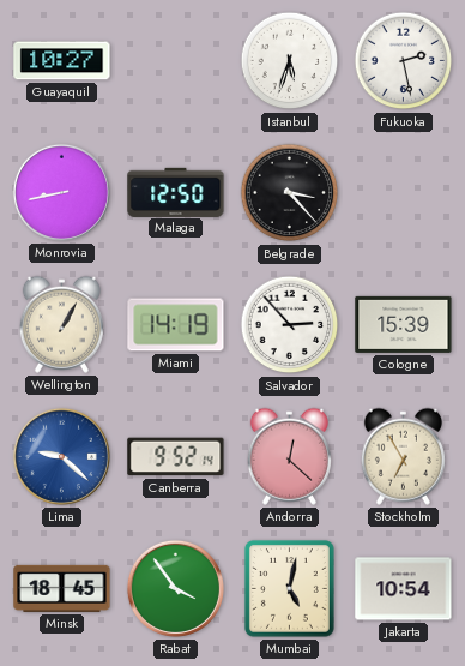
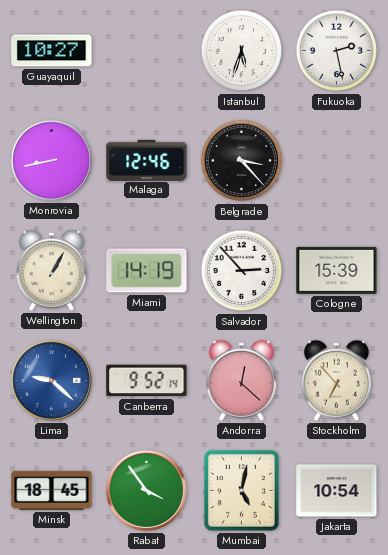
Malaga: 12:50 -> 12:46
Stockholm: 6:55 -> 6:53
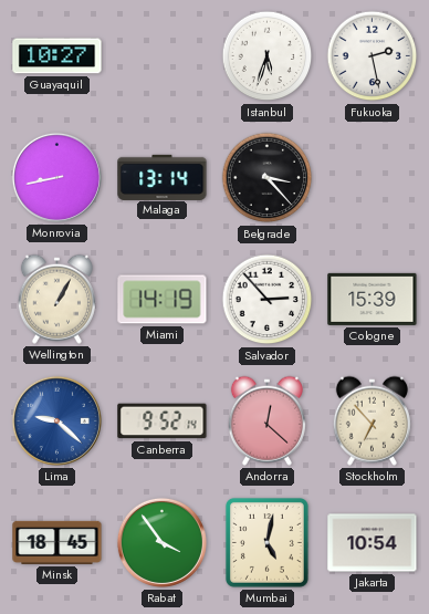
Malaga: 12:46 -> 13:14
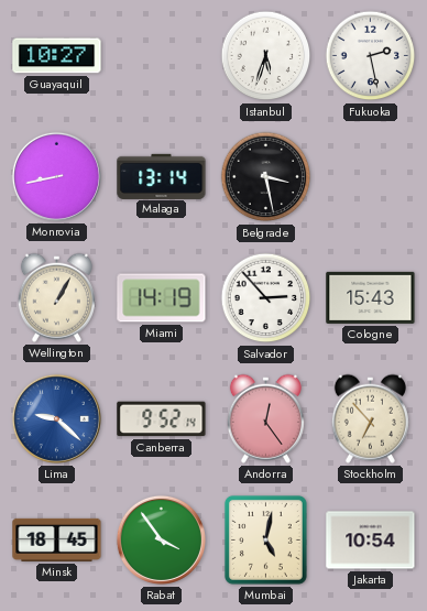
Belgrade: 3:23 -> 3:28
Cologne: 15:39 -> 15:43
Andorra: 12:22 -> 12:24
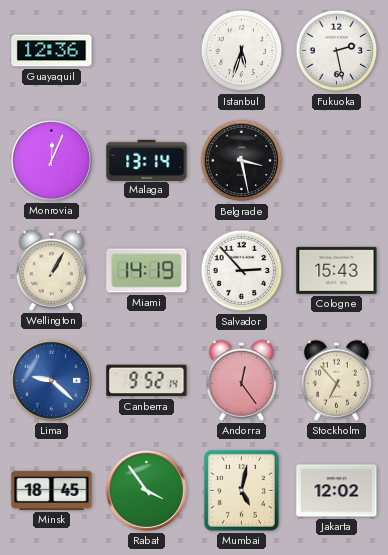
Guayaquil: 10:27 -> 12:36
Monrovia: 8:43 -> 12:04
Jakarta: 10:54 -> 12:02
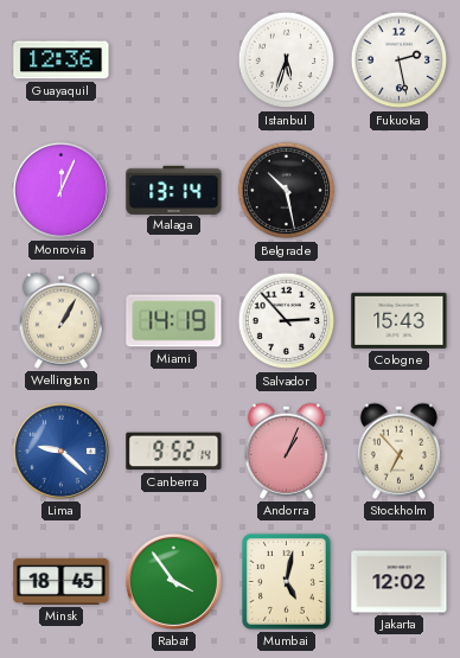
Belgrade: 3:28 -> 10:28
Andorra: 12:24 -> 1:04
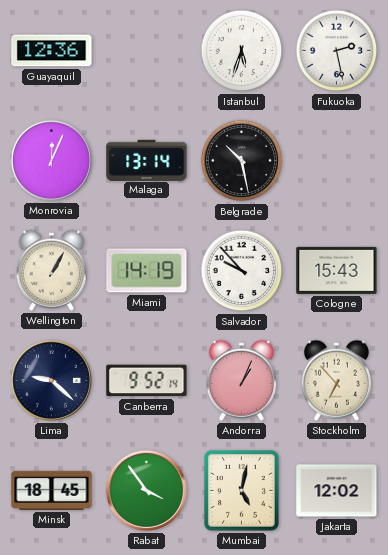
Salvador: 2:53 -> 9:53
Lima dial: blue -> navy
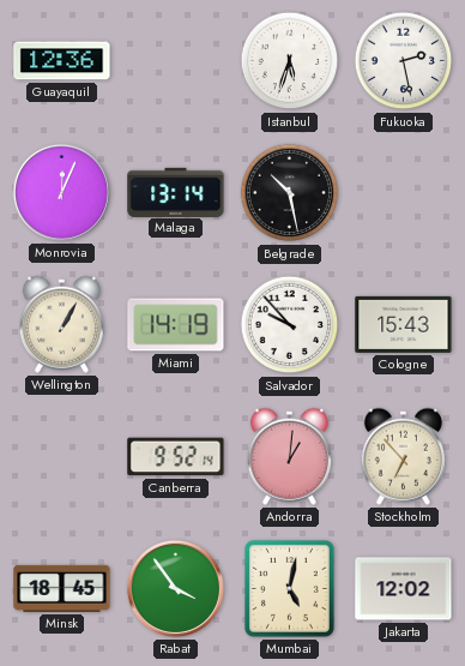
Lima: 9:22 -> none
Andorra: 1:04 -> 1:01
